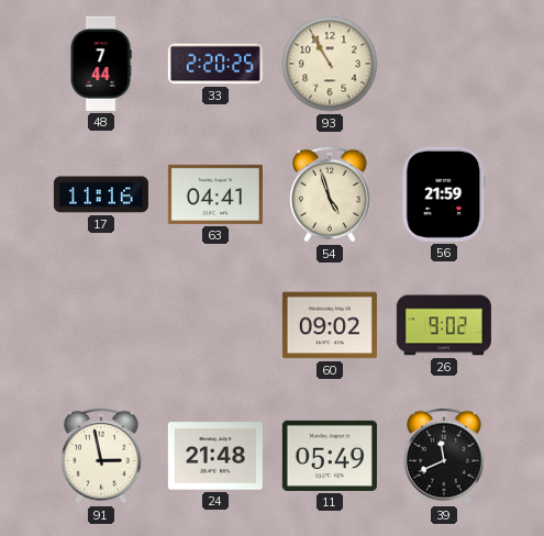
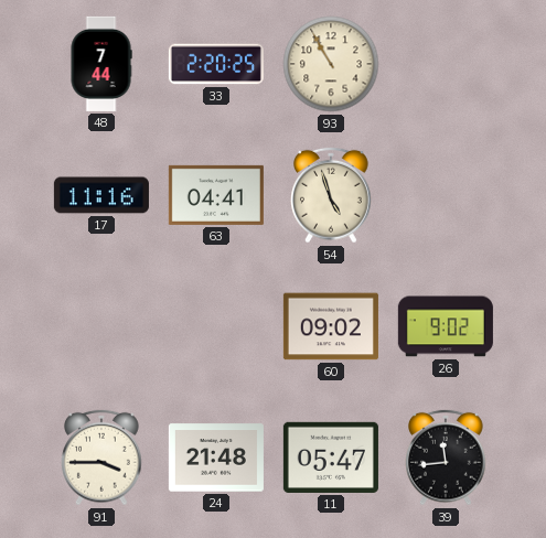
56: 21:59 -> none
91: 2:58 -> 3:45
11: 05:49 -> 05:47
39: 11:41 -> 11:44
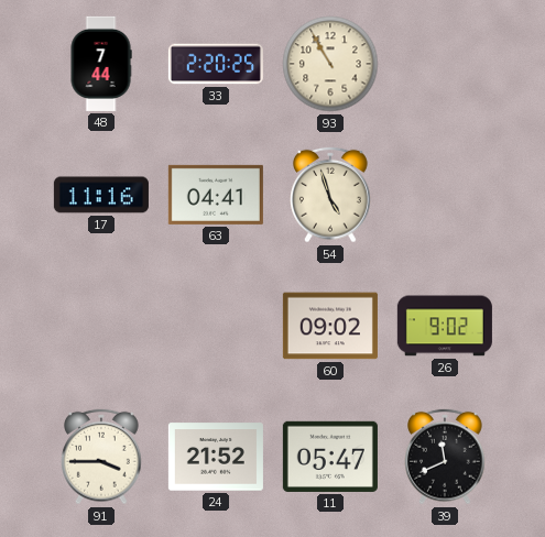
24: 21:48 -> 21:52
39: 11:44 -> 11:41
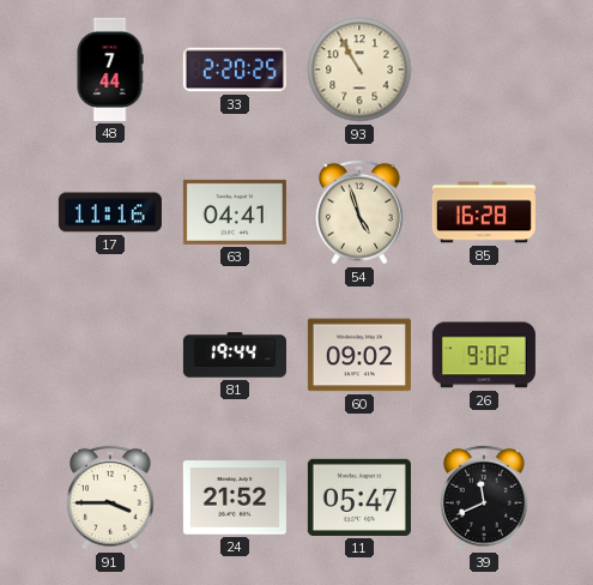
85: none -> 16:28
81: none -> 19:44
